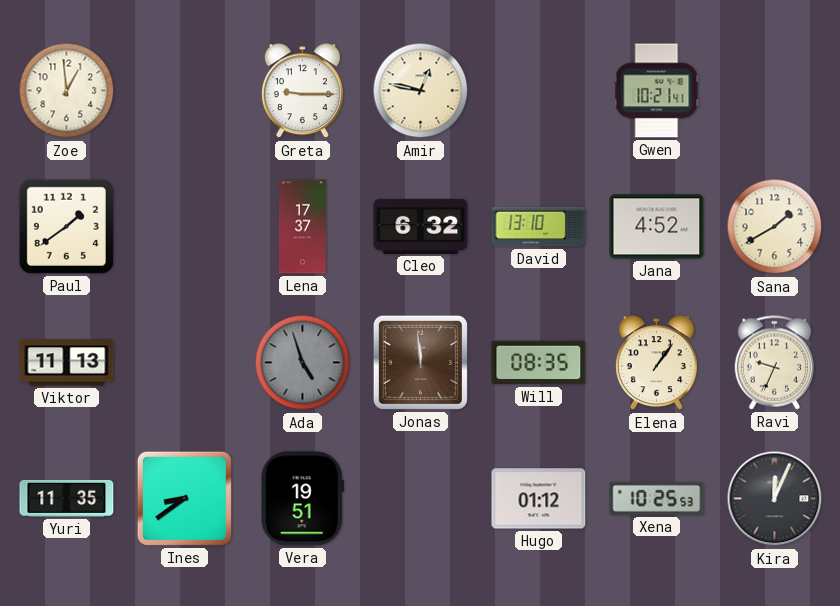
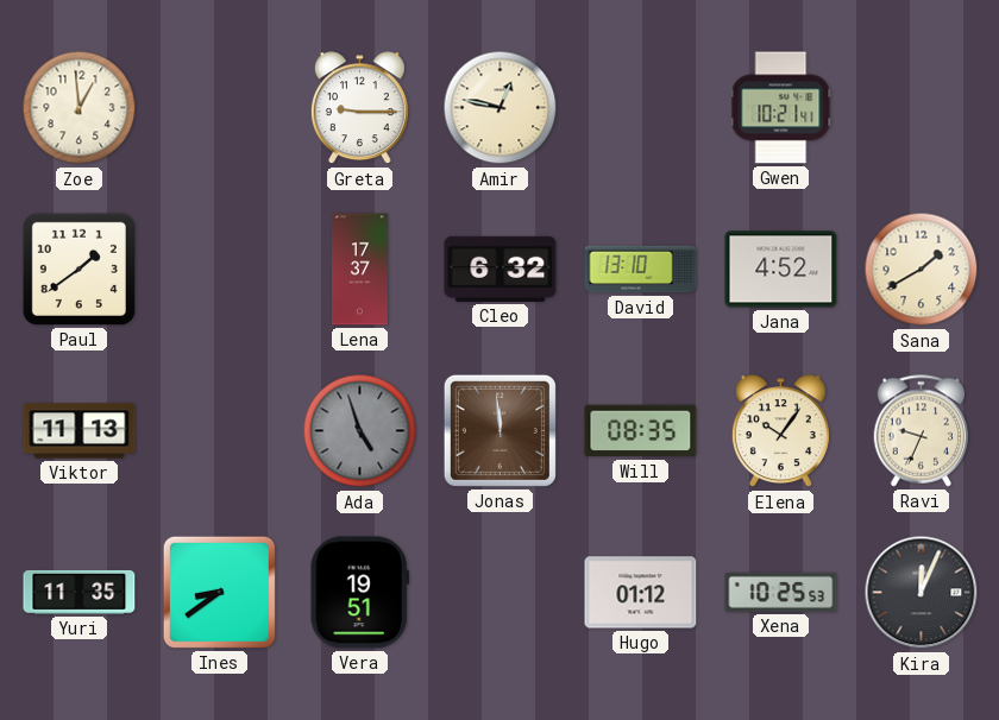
Elena: 1:06 -> 10:06
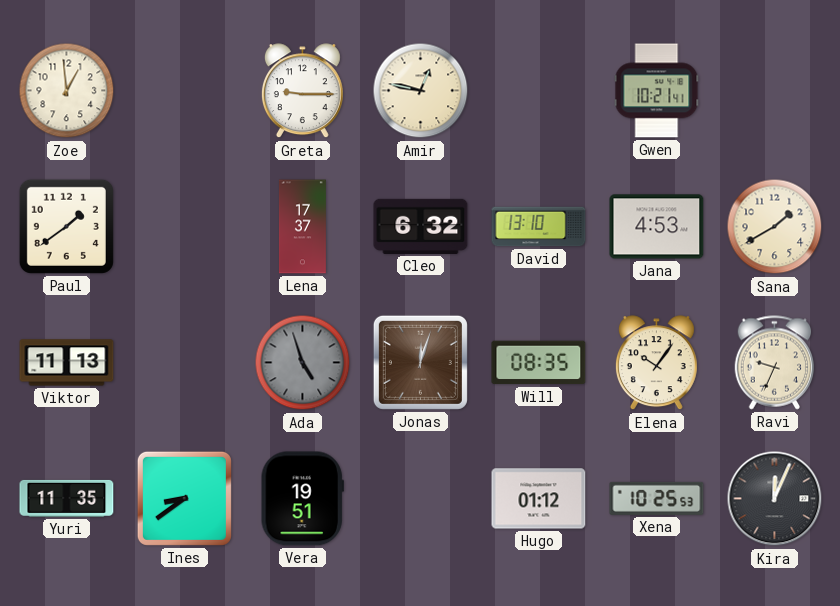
Jana: 4:52 -> 4:53
Jonas: 11:59 -> 12:03
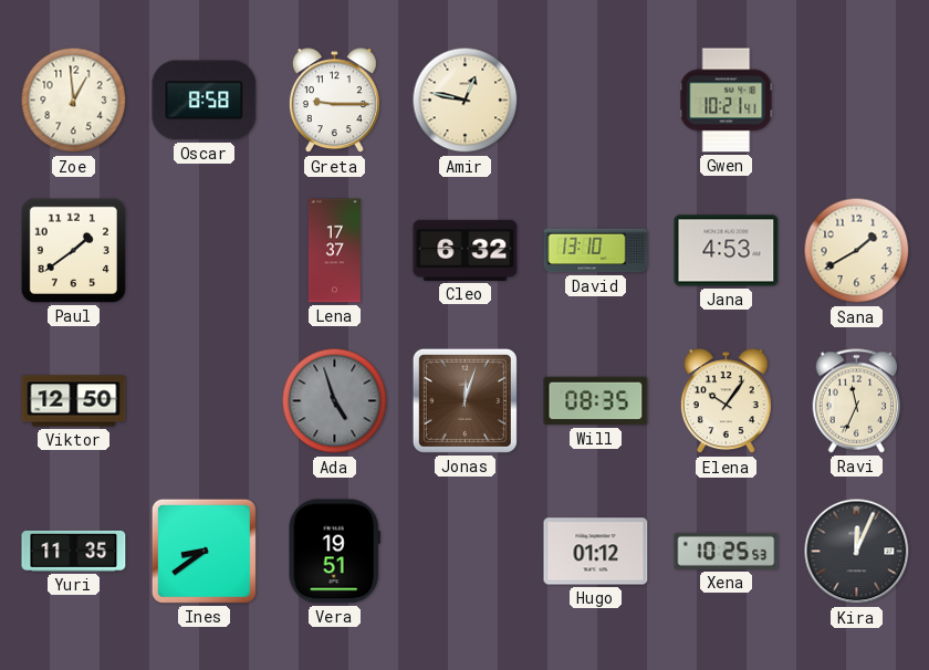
Oscar: none -> 8:58
Viktor: 11:13 -> 12:50
Ravi: 9:34 -> 11:34
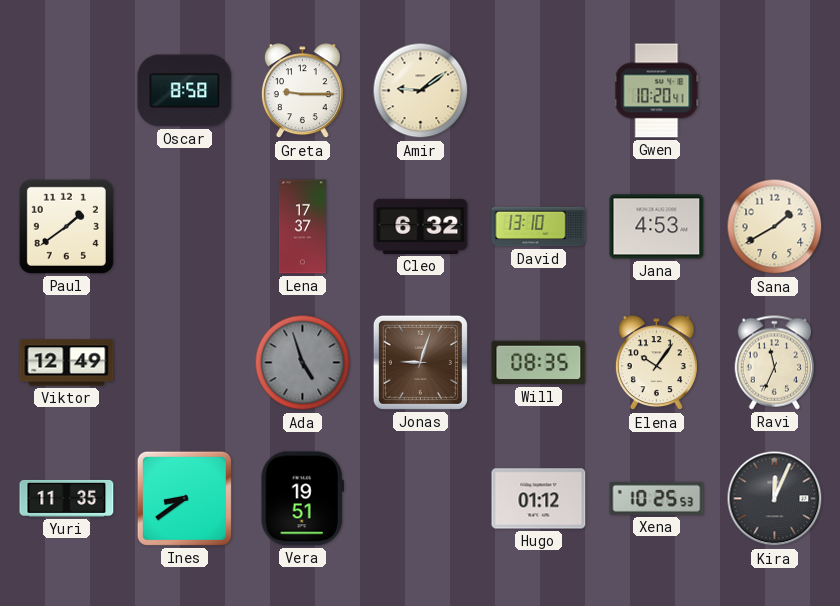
Zoe: 12:59 -> none
Amir: 12:47 -> 9:09
Gwen: 10:21 -> 10:20
Viktor: 12:50 -> 12:49
Jonas: 12:03 -> 9:03
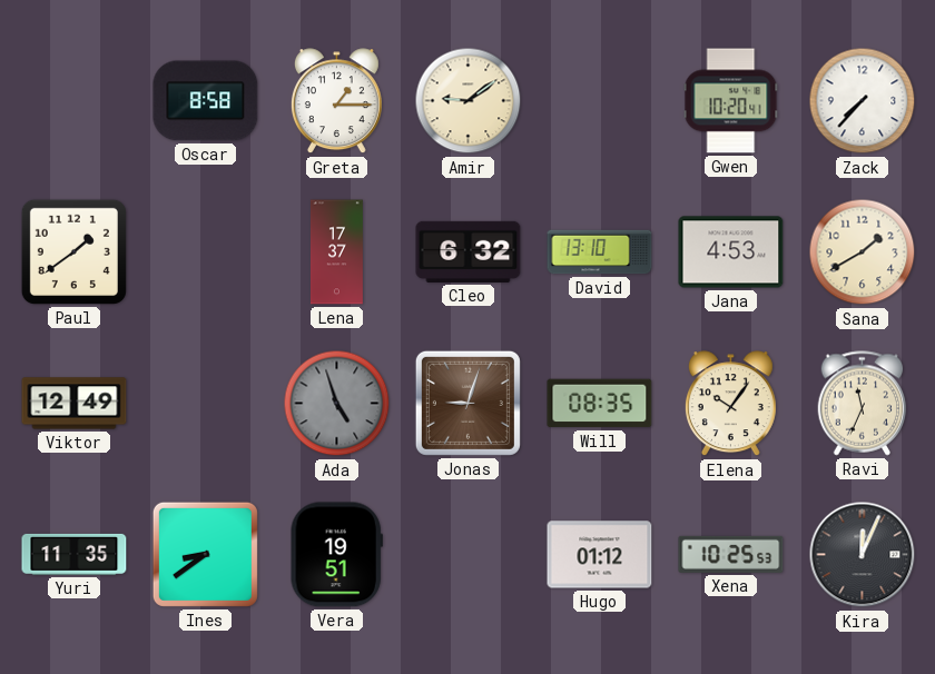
Greta: 9:15 -> 1:15
Zack: none -> 7:37
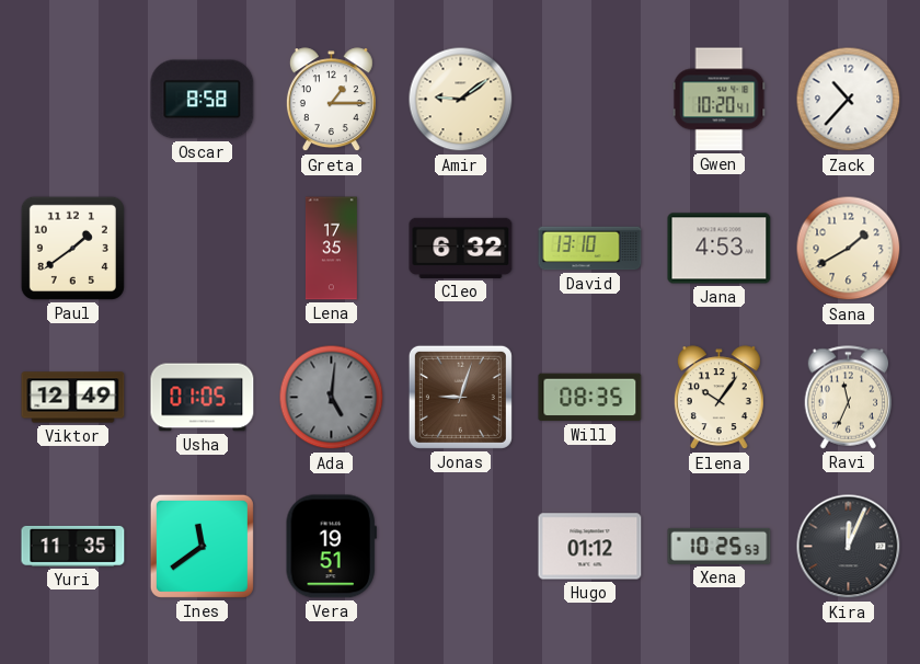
Zack: 7:37 -> 10:37
Lena: 17:37 -> 17:35
Usha: none -> 01:05
Ada: 4:57 -> 5:01
Ines: 8:39 -> 11:39
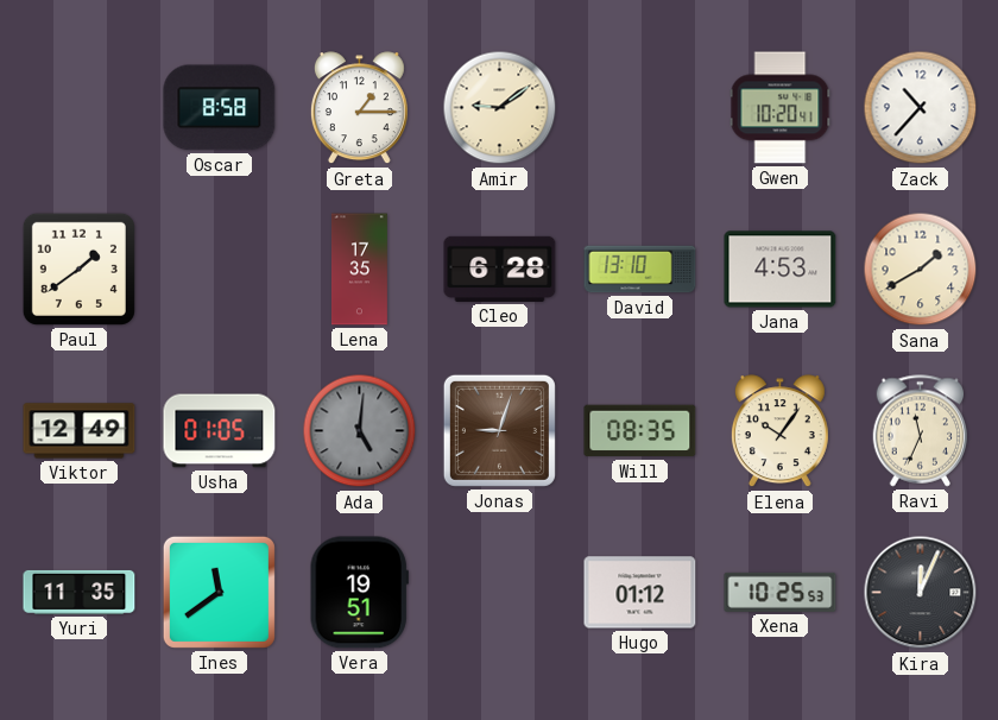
Cleo: 6:32 -> 6:28
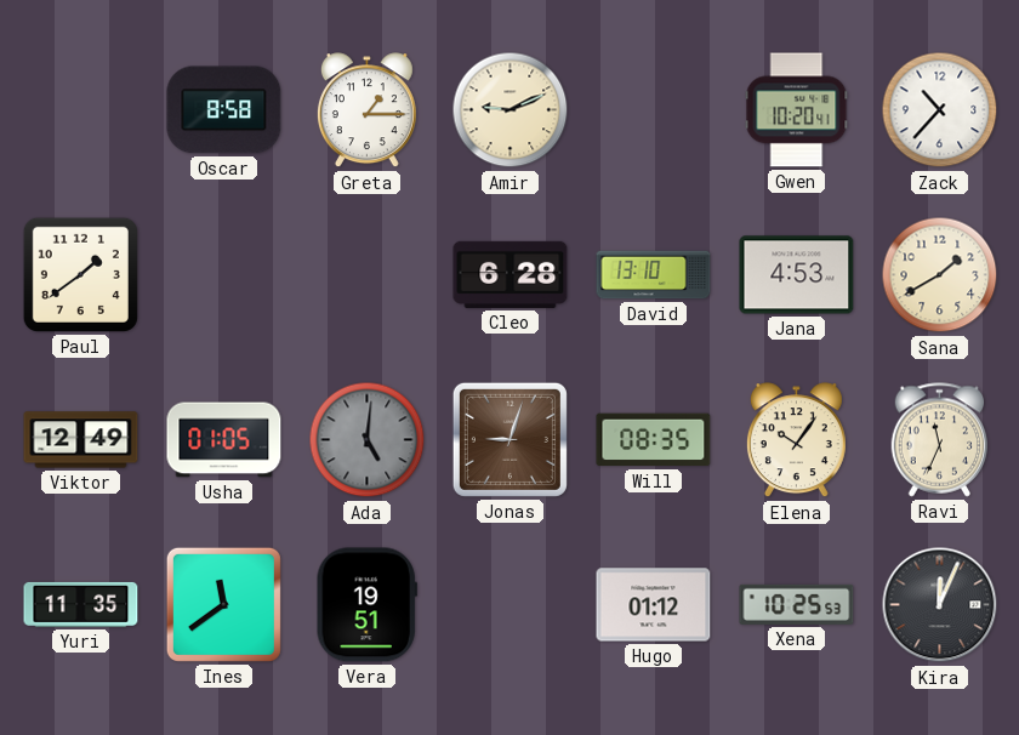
Amir: 9:09 -> 9:11
Lena: 17:35 -> none
